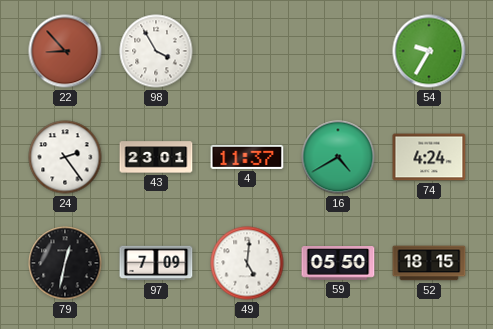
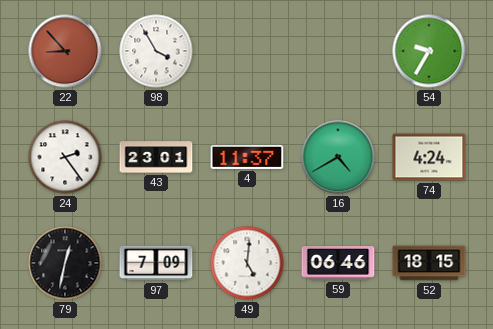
59: 05:50 -> 06:46
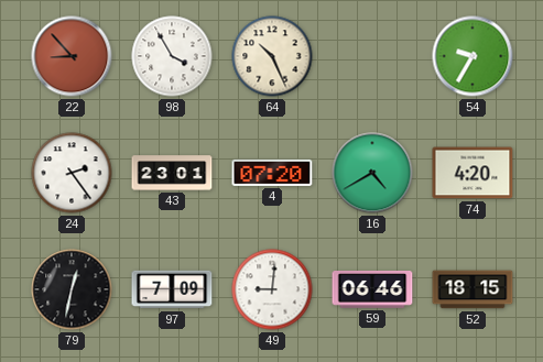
64: none -> 10:26
4: 11:37 -> 07:20
74: 4:24 -> 4:20
49: 5:01 -> 9:01
